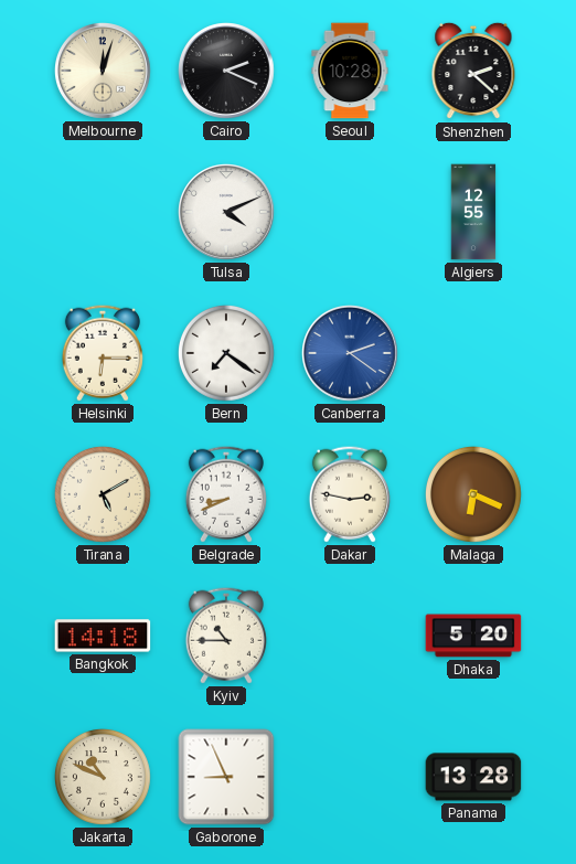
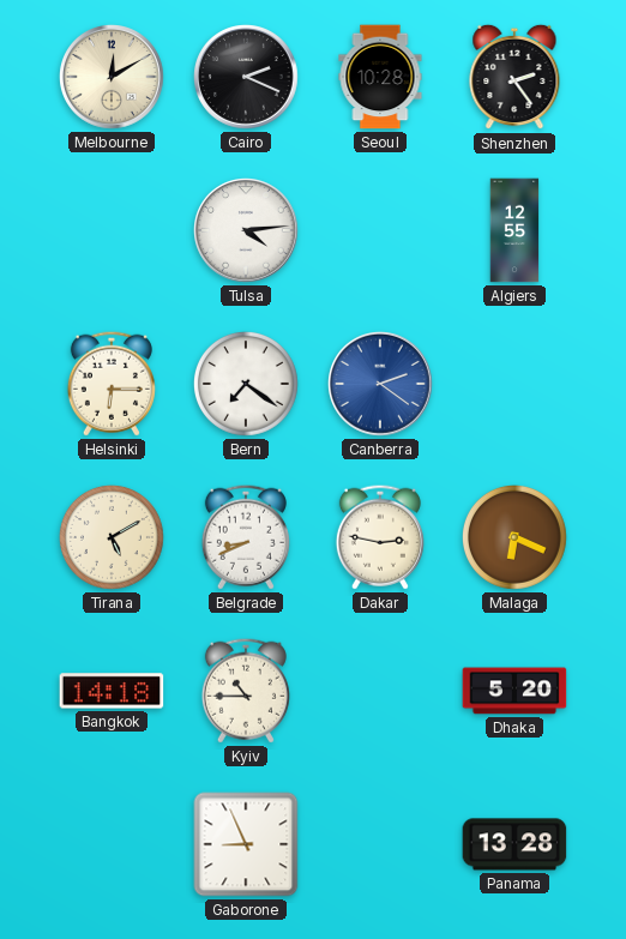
Melbourne: 12:03 -> 12:10
Shenzhen: 2:22 -> 2:24
Tulsa: 4:11 -> 4:14
Jakarta: 10:49 -> none
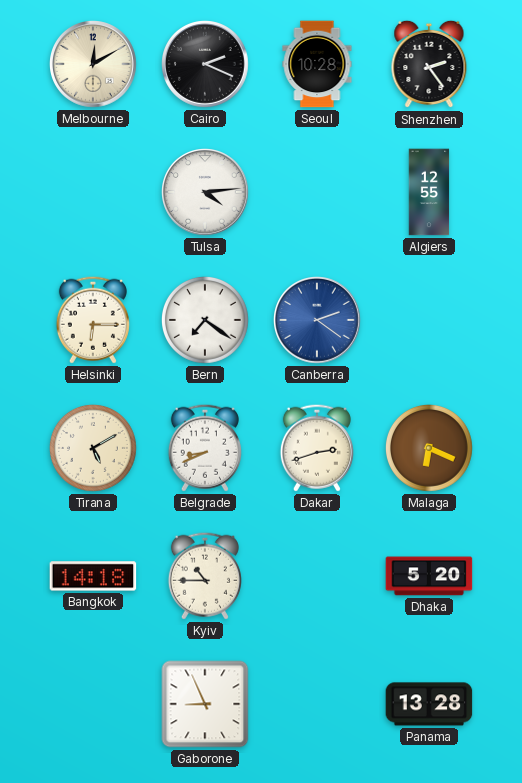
Dakar: 2:47 -> 2:42
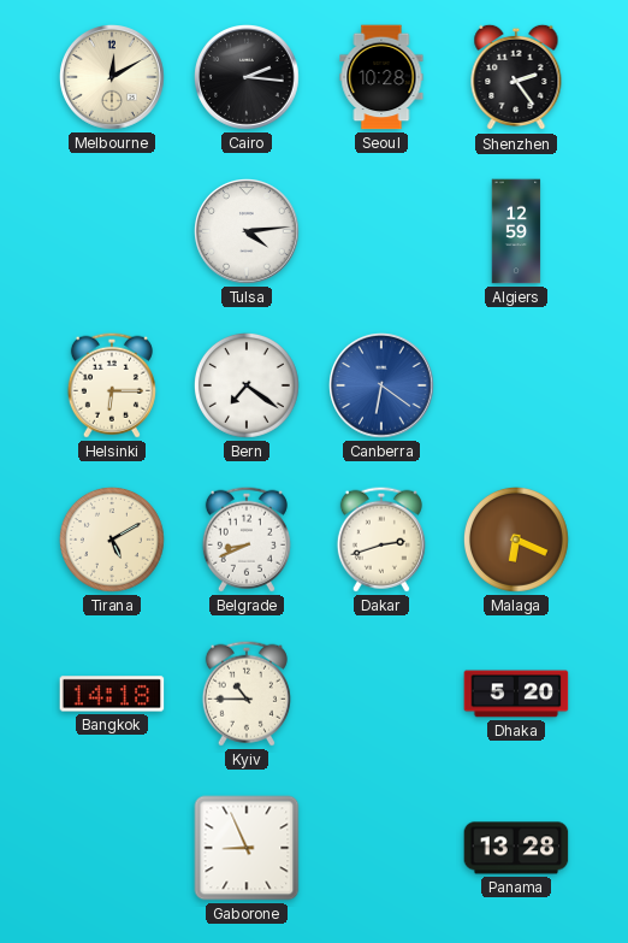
Cairo: 2:19 -> 2:16
Algiers: 12:55 -> 12:59
Canberra: 2:21 -> 6:21
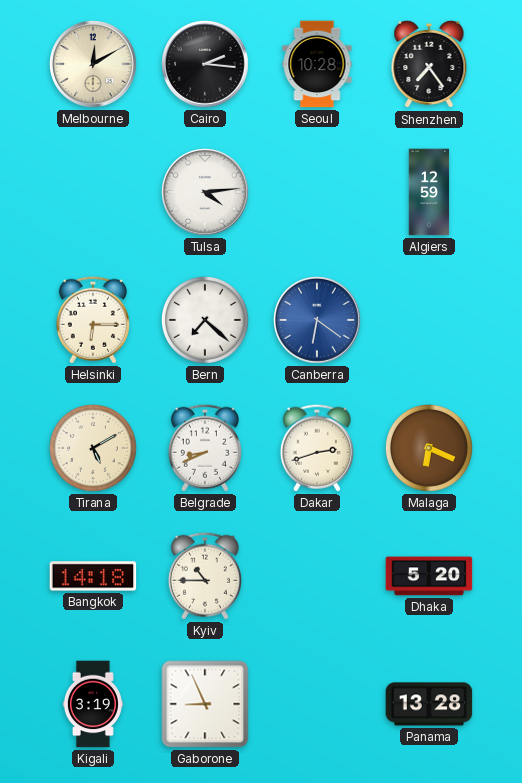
Shenzhen: 2:24 -> 7:24
Bern: 7:21 -> 7:22
Kigali: none -> 3:19
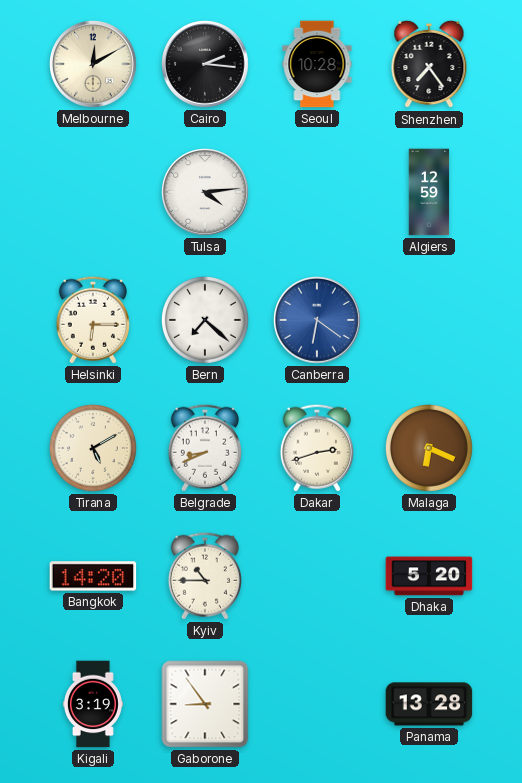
Bangkok: 14:18 -> 14:20
Gaborone: 8:56 -> 8:54
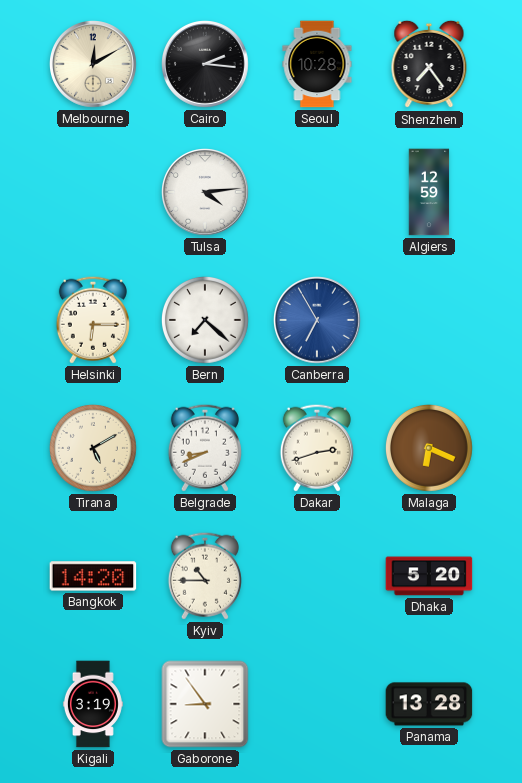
Canberra: 6:21 -> 6:55
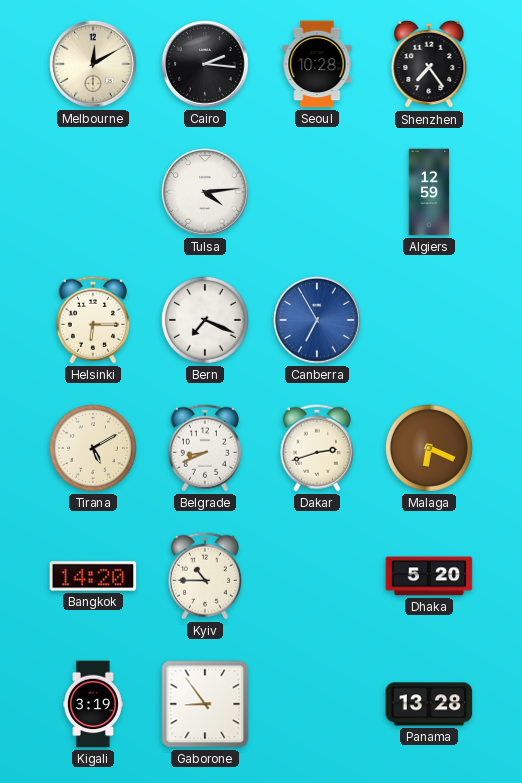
Bern: 7:22 -> 7:19
